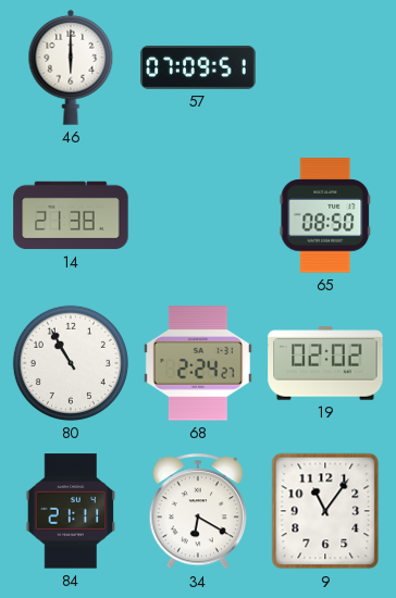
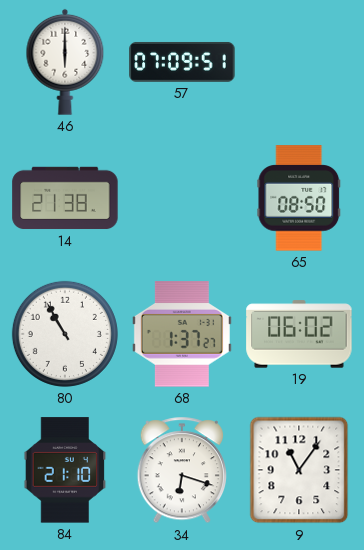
68: 2:24 -> 1:37
19: 02:02 -> 06:02
84: 21:11 -> 21:10
34: 6:20 -> 6:18
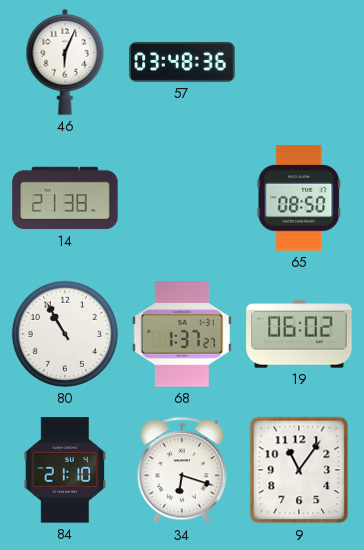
46: 6:00 -> 6:04
57: 07:09 -> 03:48
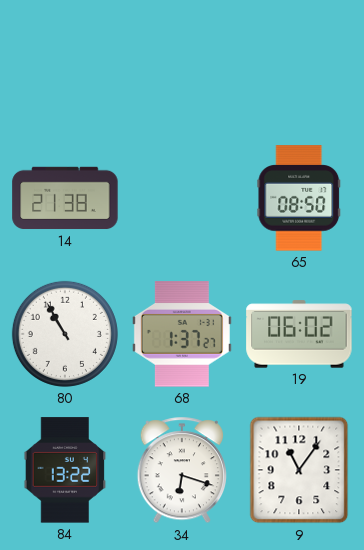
46: 6:04 -> none
57: 03:48 -> none
84: 21:10 -> 13:22
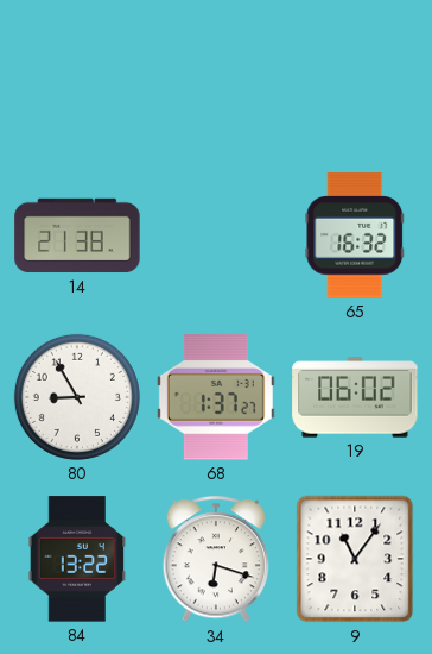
65: 08:50 -> 16:32
80: 10:55 -> 8:55
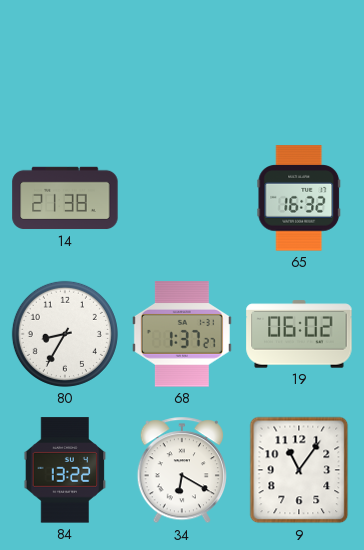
80: 8:55 -> 8:35
34: 6:18 -> 6:20
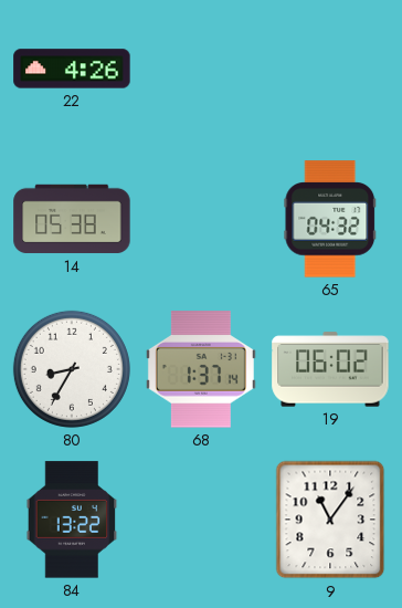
22: none -> 4:26
14: 21:38 -> 05:38
65: 16:32 -> 04:32
68: 1:37:27 -> 1:37:14
34: 6:20 -> none
